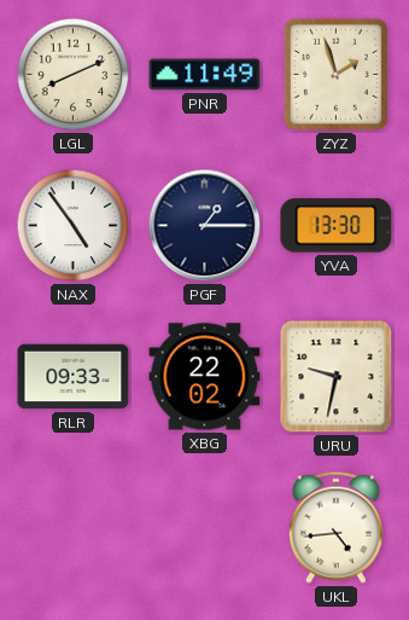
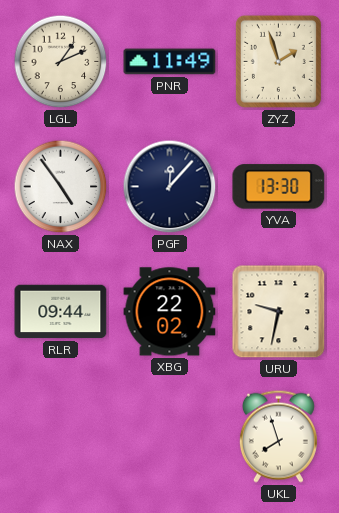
LGL: 8:11 -> 1:11
PGF: 1:15 -> 12:07
RLR: 09:33 -> 09:44
UKL: 4:44 -> 7:57
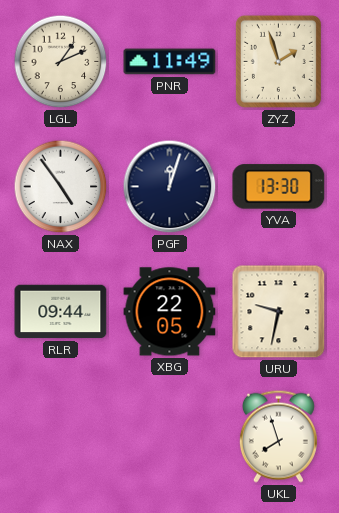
PGF: 12:07 -> 12:03
XBG: 22:02 -> 22:05
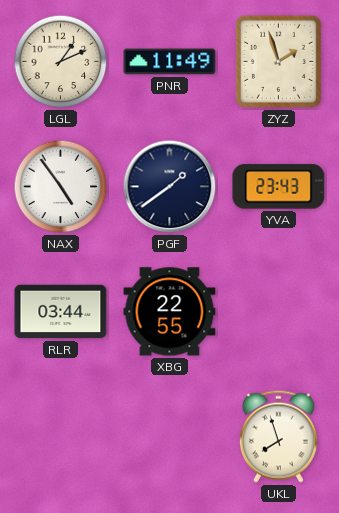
PGF: 12:03 -> 1:39
YVA: 13:30 -> 23:43
RLR: 09:44 -> 03:44
XBG: 22:05 -> 22:55
URU: 9:32 -> none
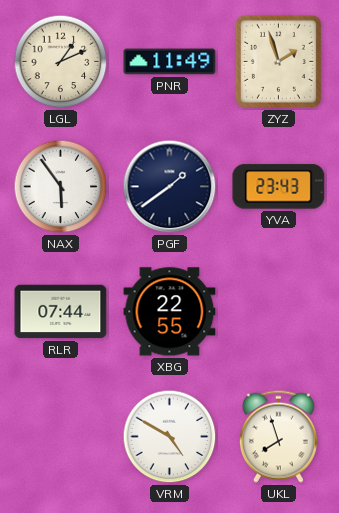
NAX: 4:54 -> 5:54
RLR: 03:44 -> 07:44
VRM: none -> 4:50
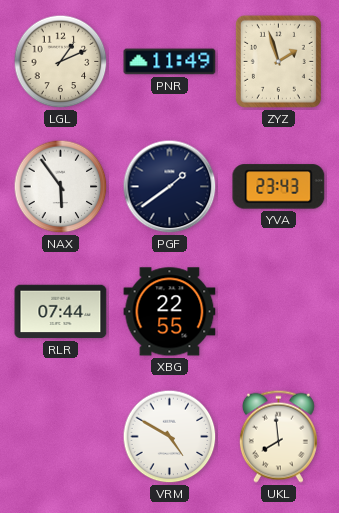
UKL: 7:57 -> 7:59
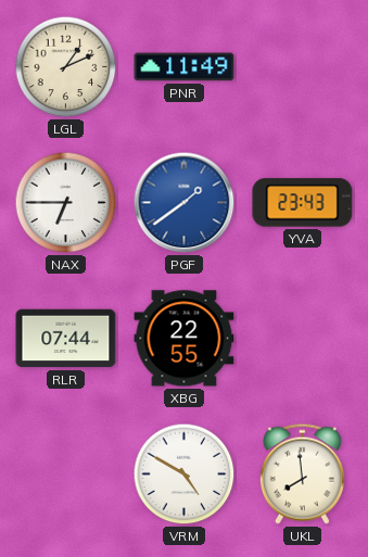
ZYZ: 1:57 -> none
NAX: 5:54 -> 6:45
PGF dial: navy -> blue
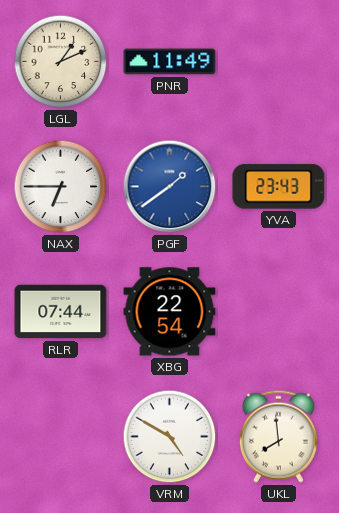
XBG: 22:55 -> 22:54
